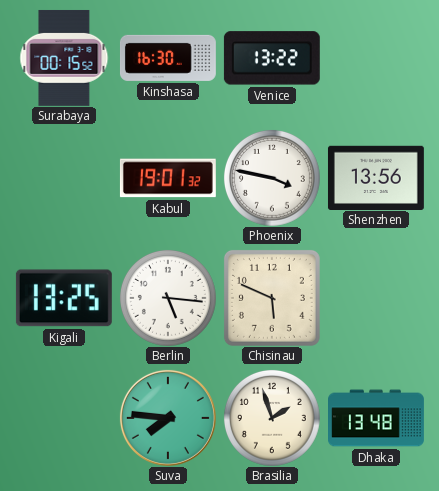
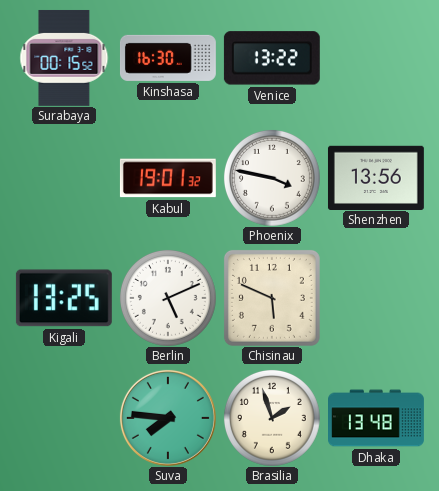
Berlin: 5:16 -> 5:11
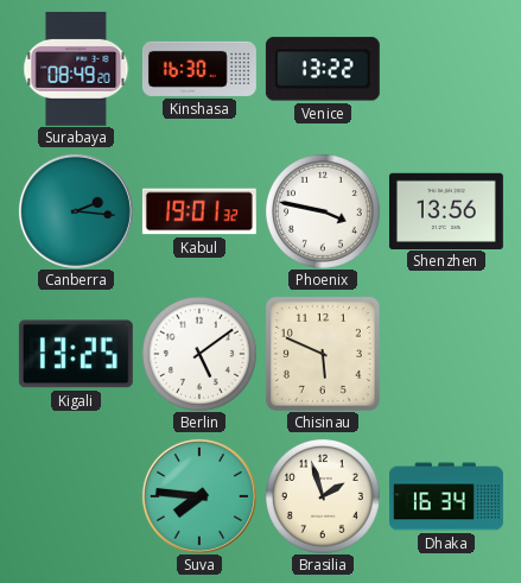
Surabaya: 00:15 -> 08:49
Canberra: none -> 2:16
Berlin: 5:11 -> 5:09
Dhaka: 13:48 -> 16:34
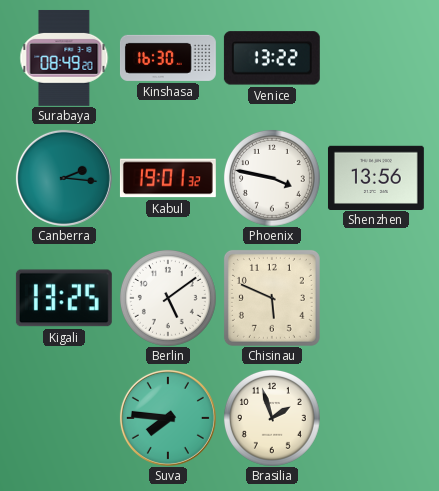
Dhaka: 16:34 -> none
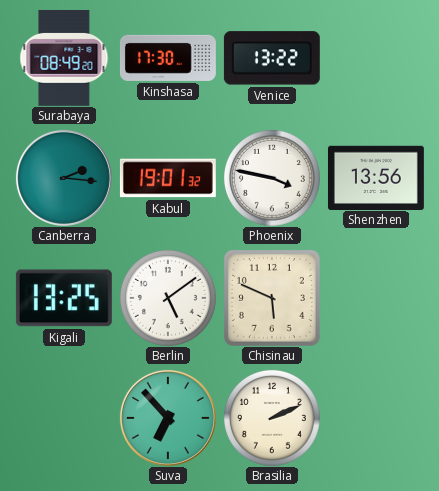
Kinshasa: 16:30 -> 17:30
Suva: 7:46 -> 6:53
Brasilia: 1:57 -> 2:11
